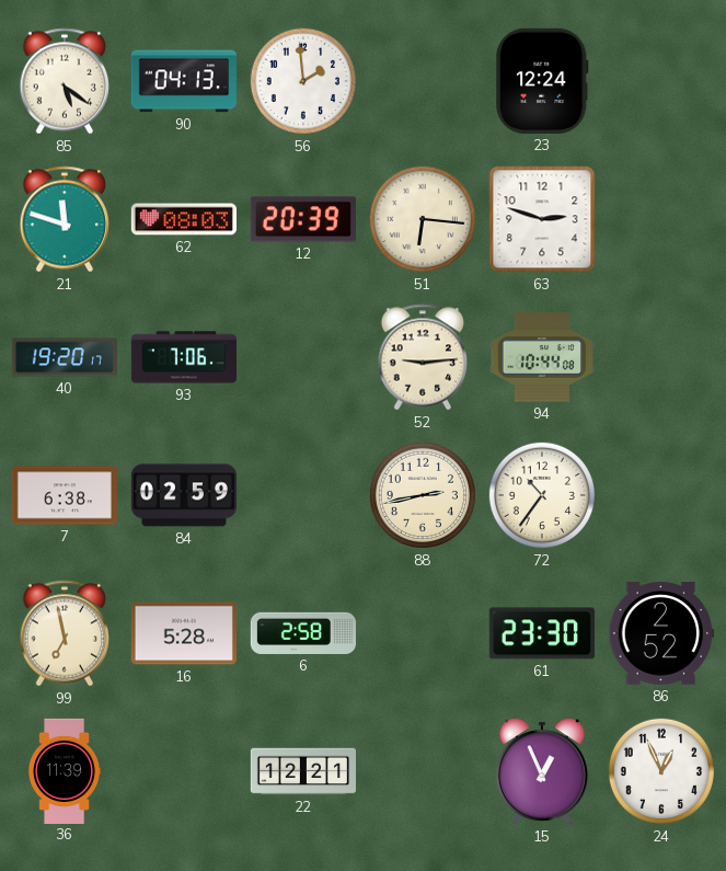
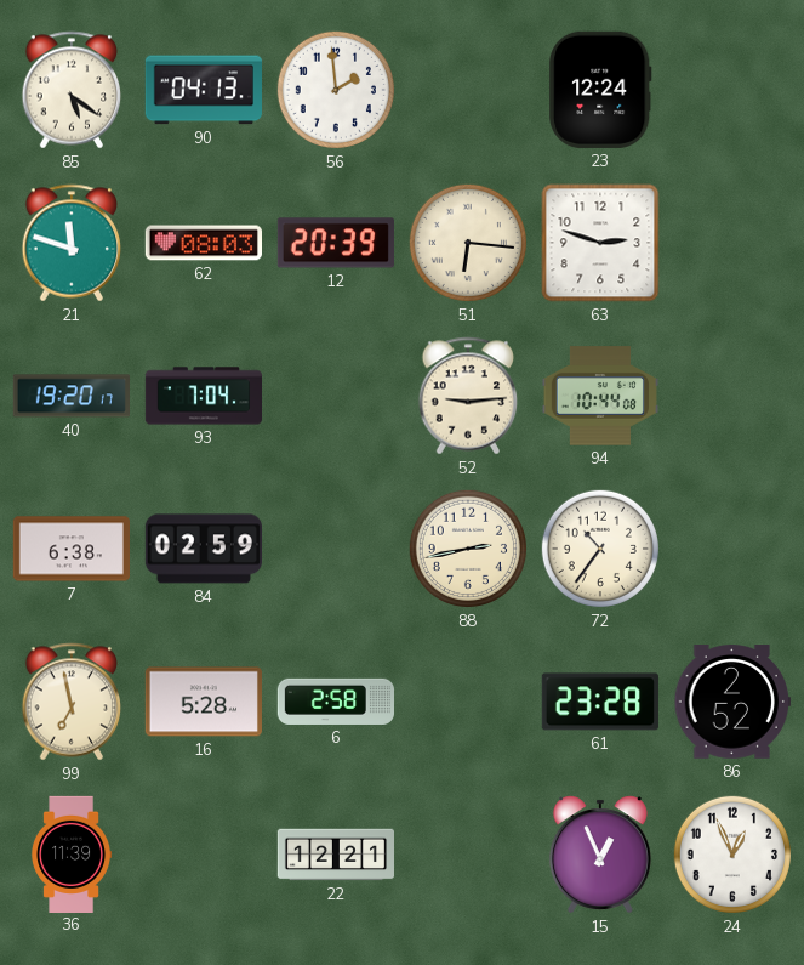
93: 7:06 -> 7:04
61: 23:30 -> 23:28
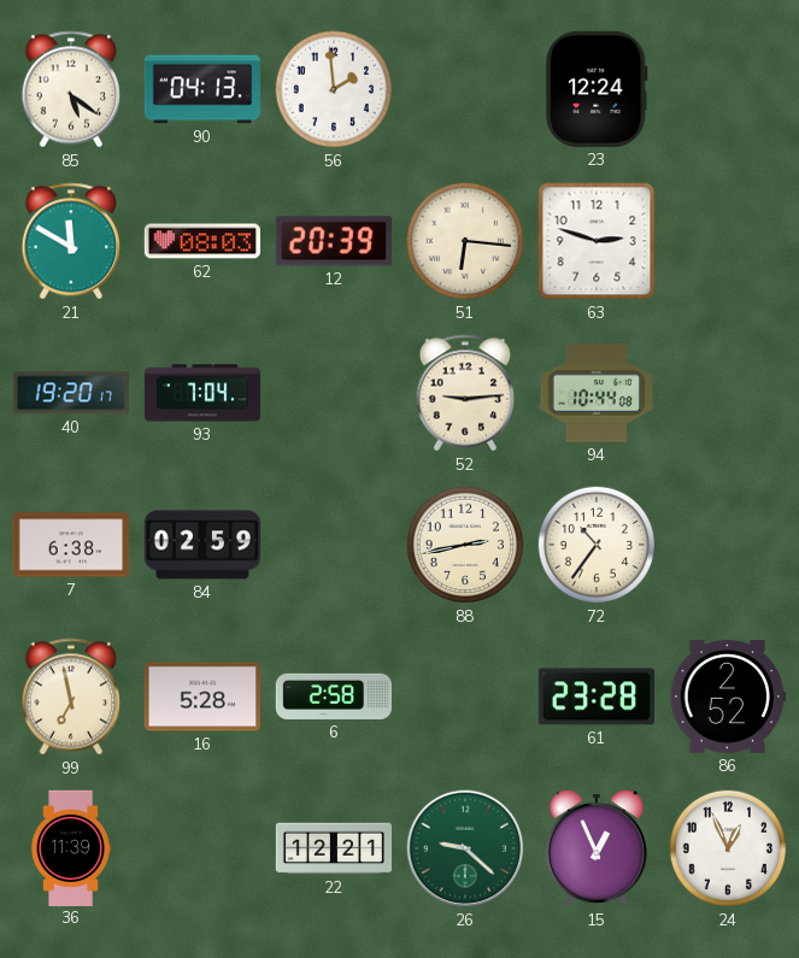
21: 11:48 -> 11:50
26: none -> 9:22
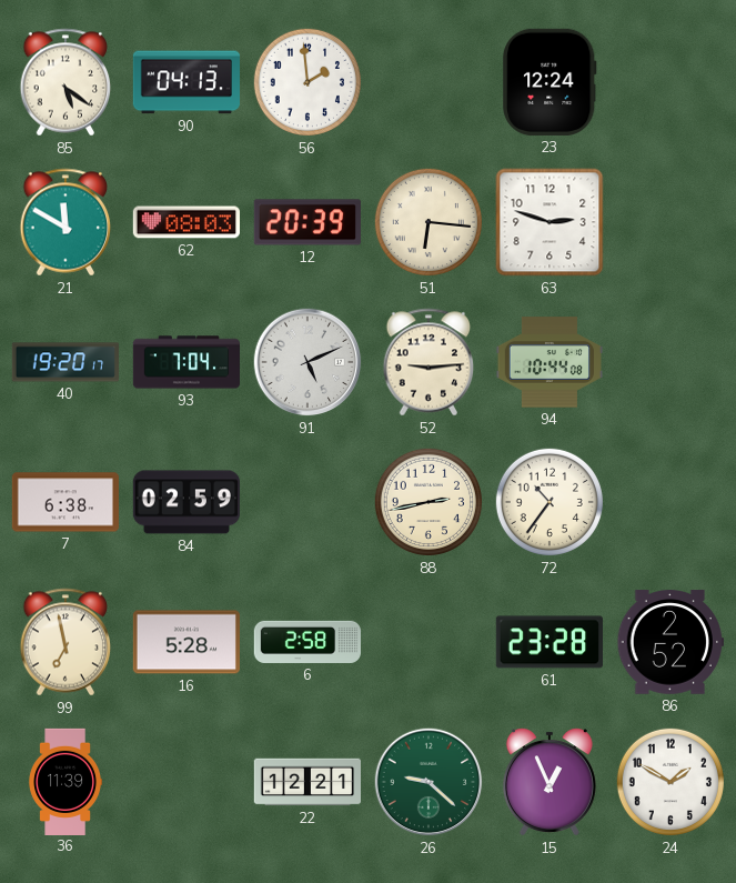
91: none -> 5:11
24: 12:56 -> 1:50
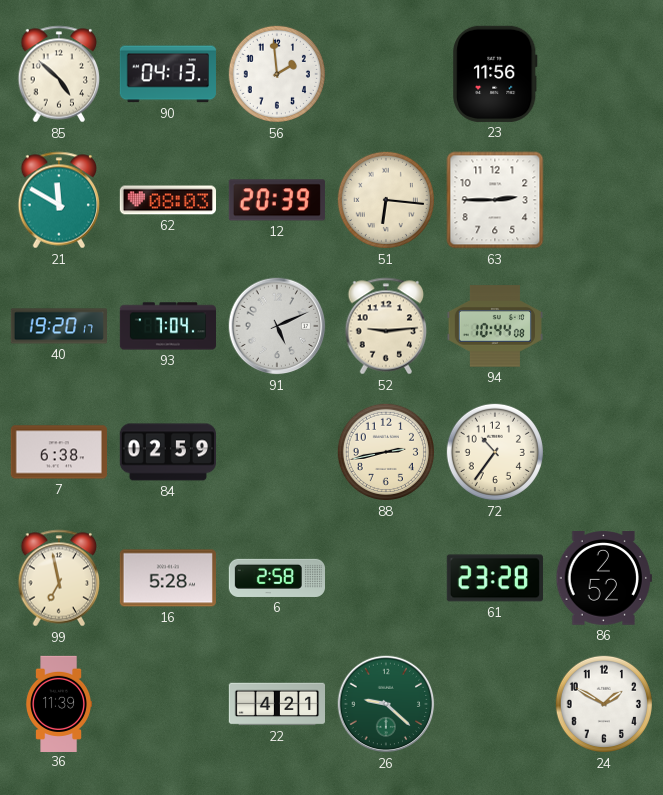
85: 5:21 -> 4:52
23: 12:24 -> 11:56
63: 2:48 -> 2:45
22: 12:21 -> 4:21
15: 12:56 -> none
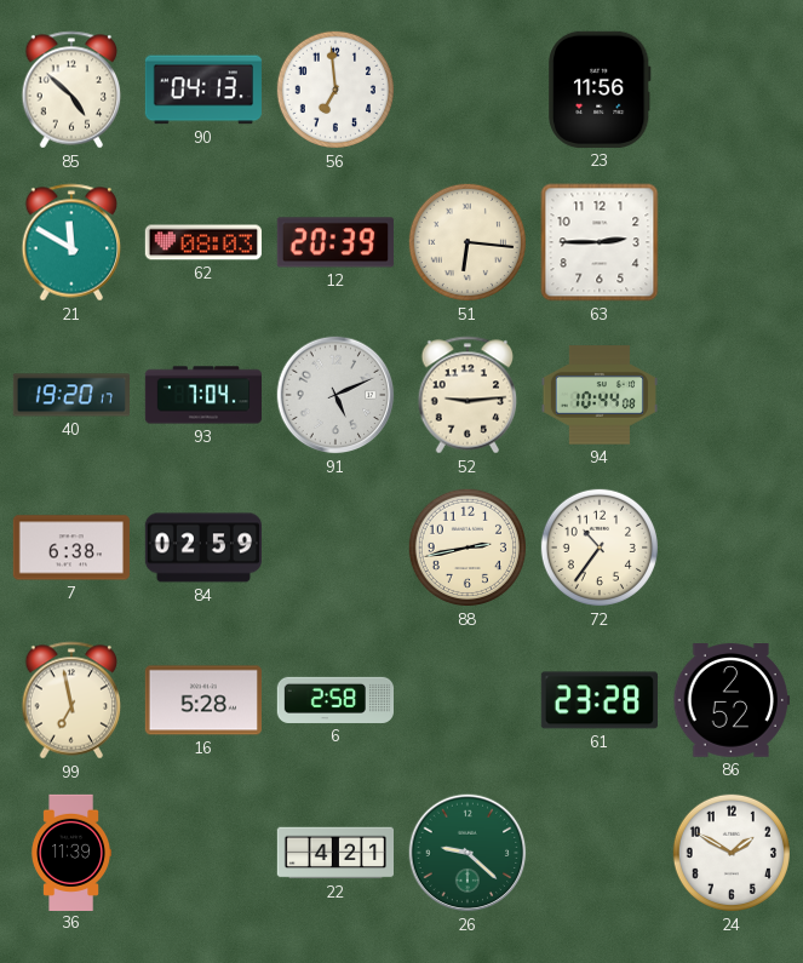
56: 1:59 -> 6:59
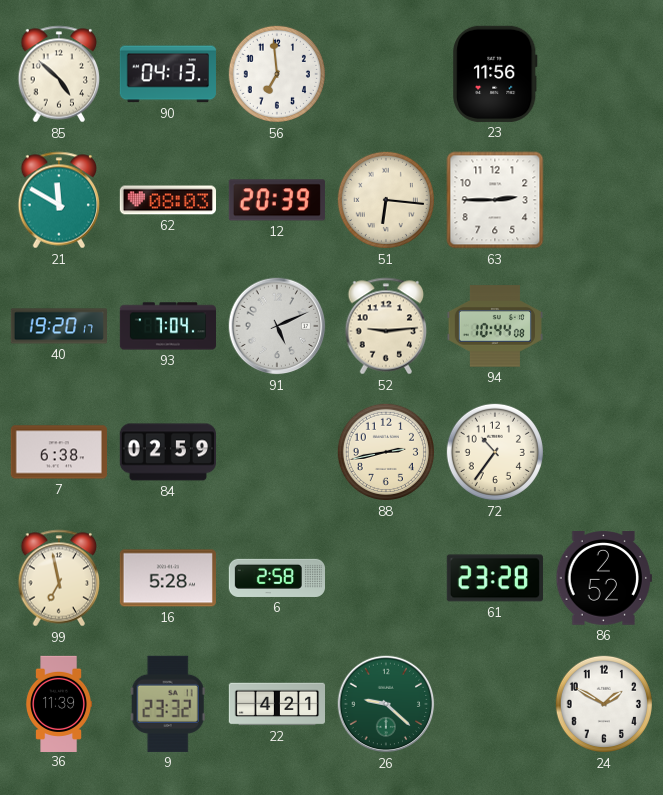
9: none -> 23:32
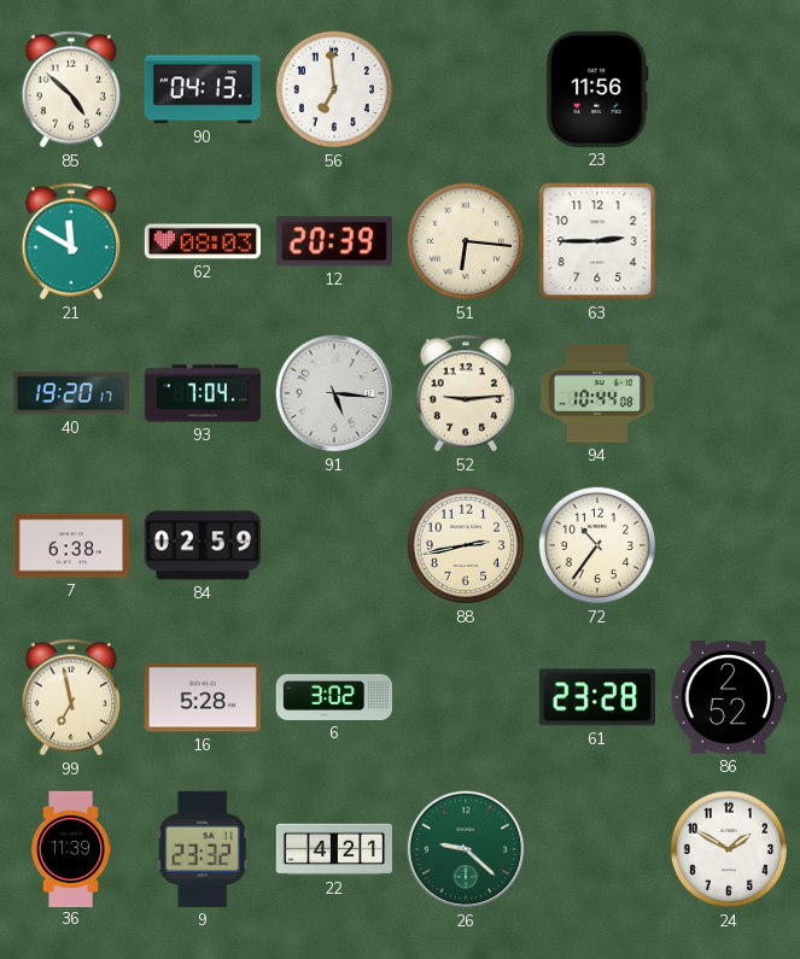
91: 5:11 -> 5:16
6: 2:58 -> 3:02
